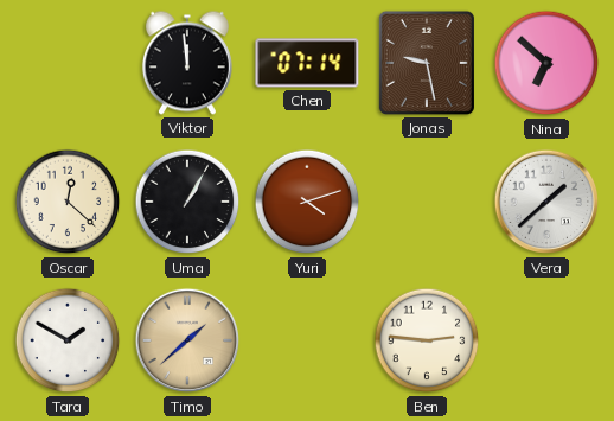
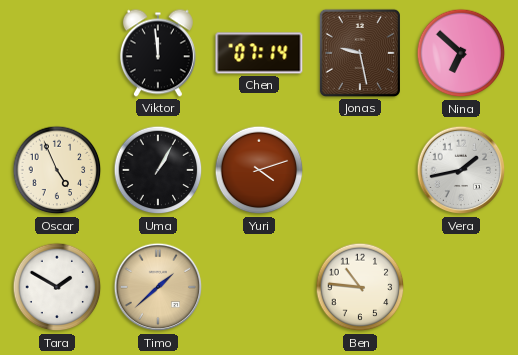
Oscar: 12:22 -> 4:56
Vera: 1:38 -> 1:43
Ben: 2:46 -> 10:46
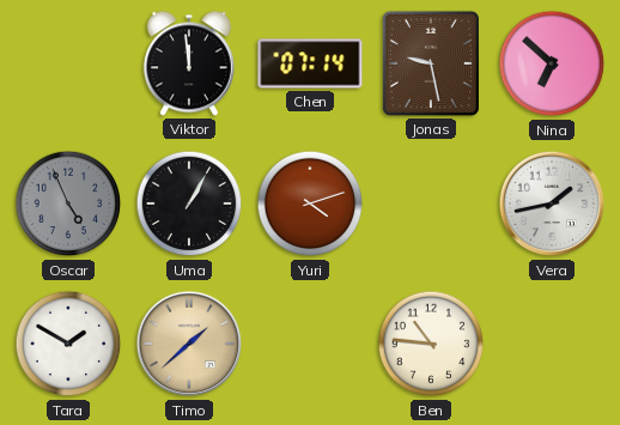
Oscar dial: cream -> grey
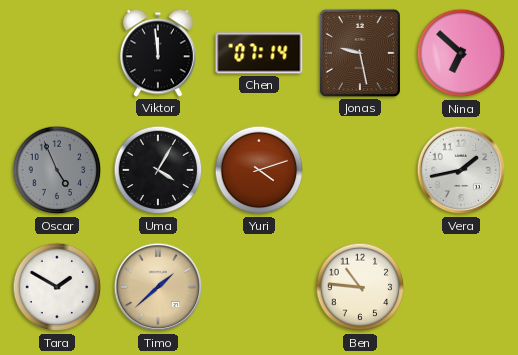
Uma: 1:05 -> 4:05
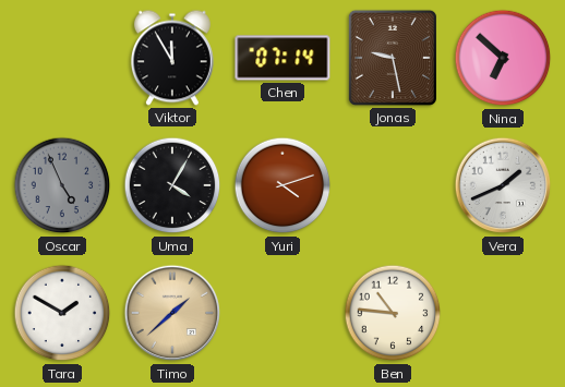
Viktor: 11:59 -> 11:55
Vera: 1:43 -> 1:41
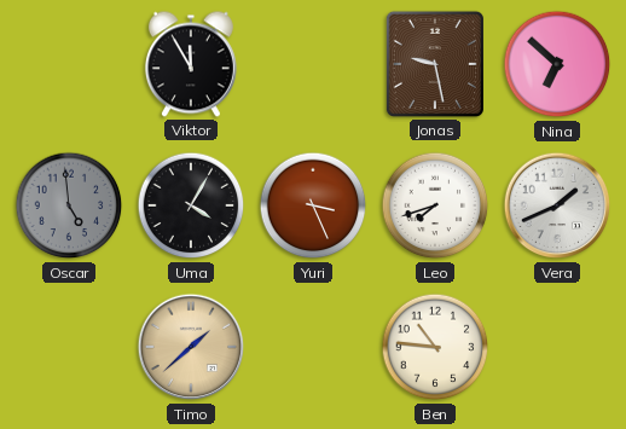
Chen: 07:14 -> none
Oscar: 4:56 -> 4:59
Yuri: 4:12 -> 3:26
Leo: none -> 7:42
Tara: 1:50 -> none
